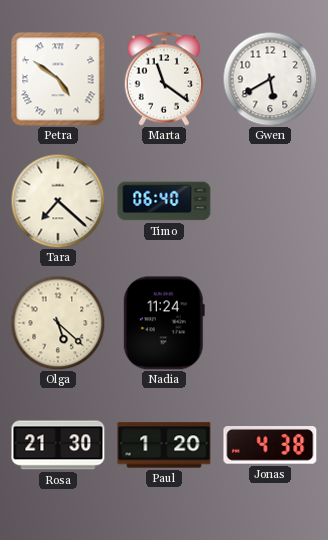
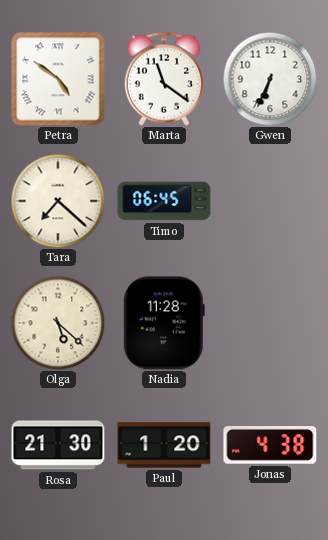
Gwen: 5:40 -> 6:34
Timo: 06:40 -> 06:45
Nadia: 11:24 -> 11:28
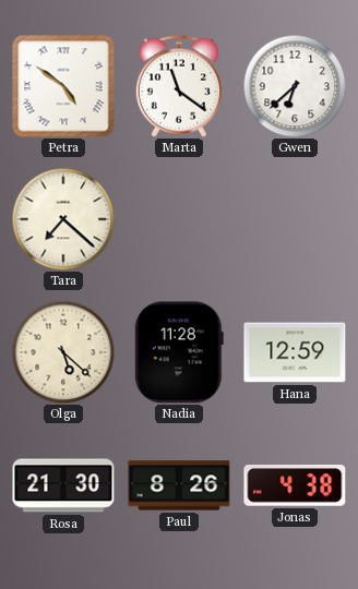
Gwen: 6:34 -> 6:38
Timo: 06:45 -> none
Hana: none -> 12:59
Paul: 1:20 -> 8:26
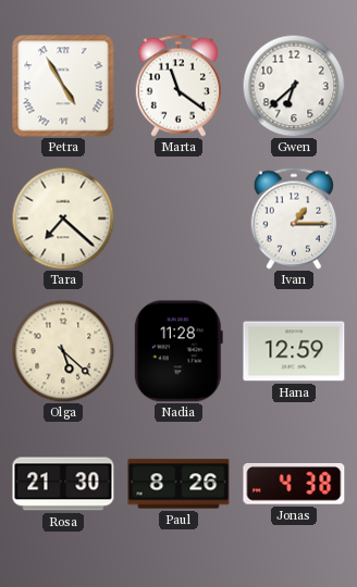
Petra: 4:51 -> 4:55
Ivan: none -> 1:15
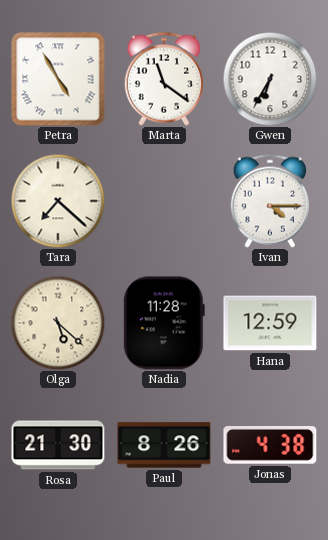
Gwen: 6:38 -> 6:35
Ivan: 1:15 -> 4:15
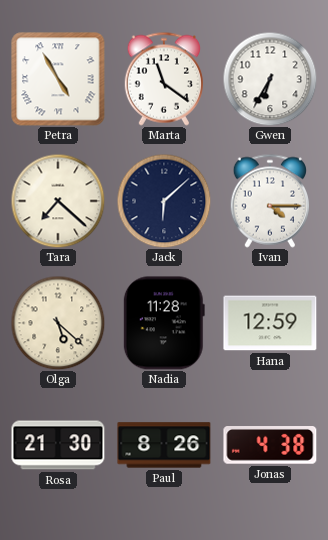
Jack: none -> 6:08
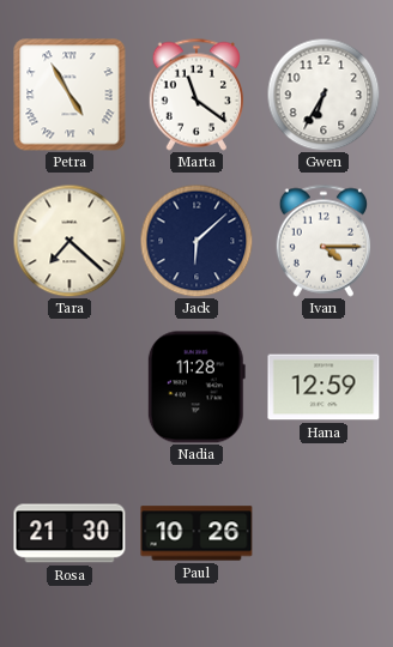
Olga: 5:22 -> none
Paul: 8:26 -> 10:26
Jonas: 4:38 -> none
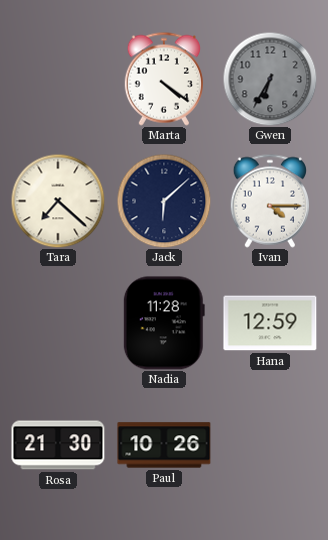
Petra: 4:55 -> none
Marta: 11:21 -> 4:21
Gwen dial: white -> grey
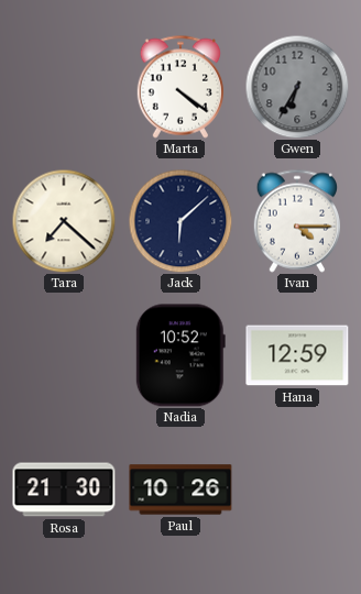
Nadia: 11:28 -> 10:52
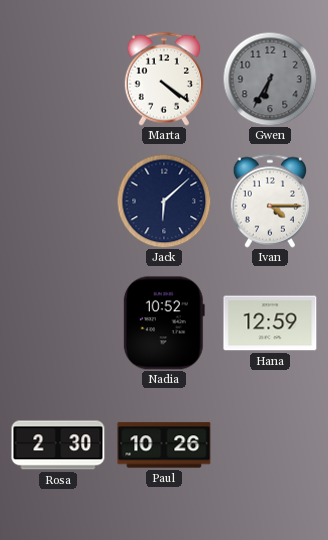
Tara: 7:22 -> none
Rosa: 21:30 -> 2:30
